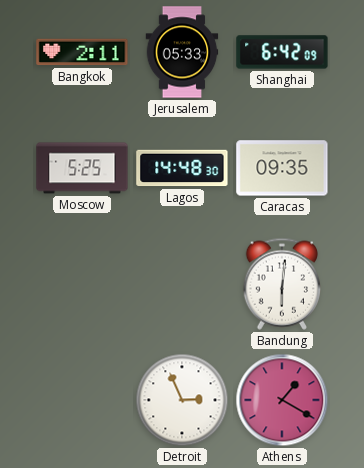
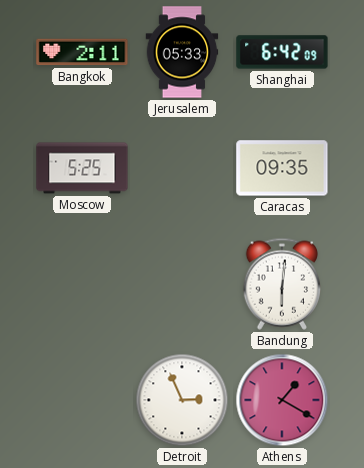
Lagos: 14:48 -> none
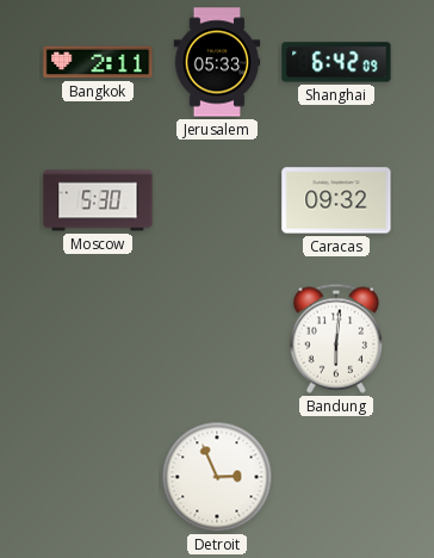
Moscow: 5:25 -> 5:30
Caracas: 09:35 -> 09:32
Athens: 1:20 -> none
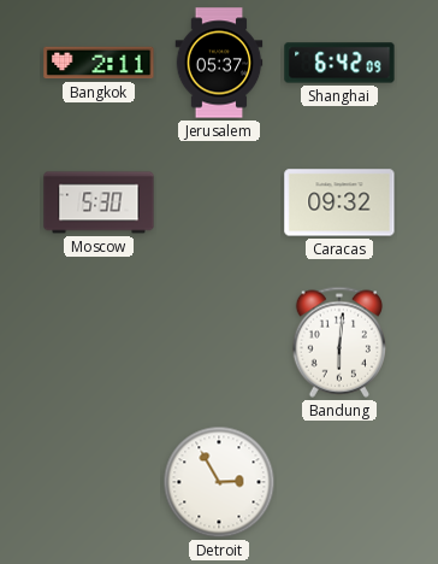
Jerusalem: 05:33 -> 05:37
Detroit: 2:56 -> 2:55
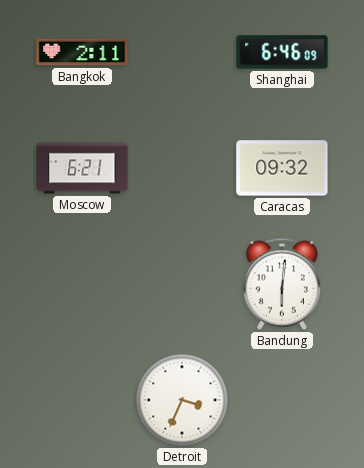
Jerusalem: 05:37 -> none
Shanghai: 6:42 -> 6:46
Moscow: 5:30 -> 6:21
Detroit: 2:55 -> 3:34
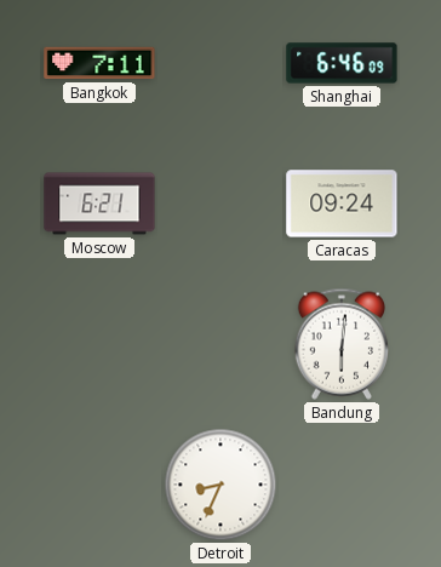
Bangkok: 2:11 -> 7:11
Caracas: 09:32 -> 09:24
Detroit: 3:34 -> 8:34
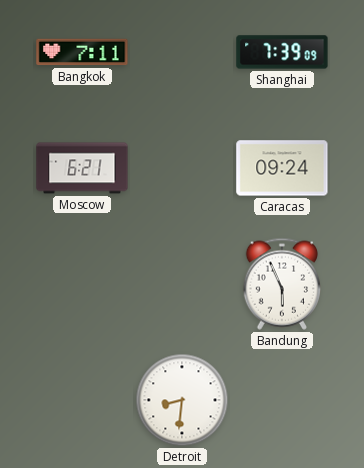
Shanghai: 6:46 -> 7:39
Bandung: 6:01 -> 5:56
Detroit: 8:34 -> 8:31
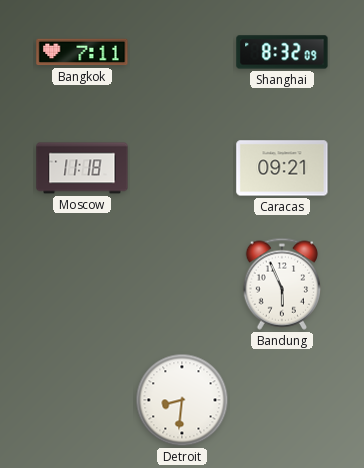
Shanghai: 7:39 -> 8:32
Moscow: 6:21 -> 11:18
Caracas: 09:24 -> 09:21
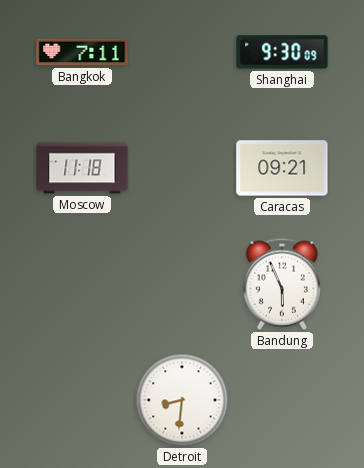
Shanghai: 8:32 -> 9:30
